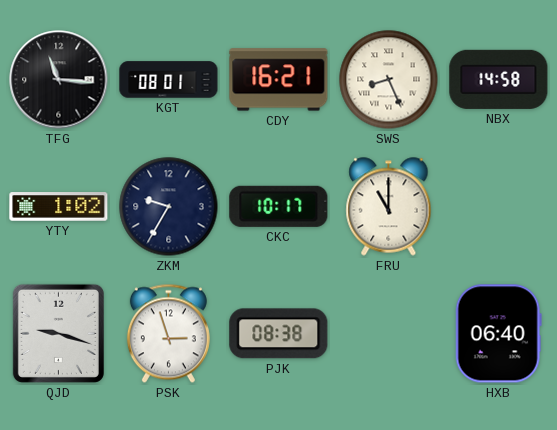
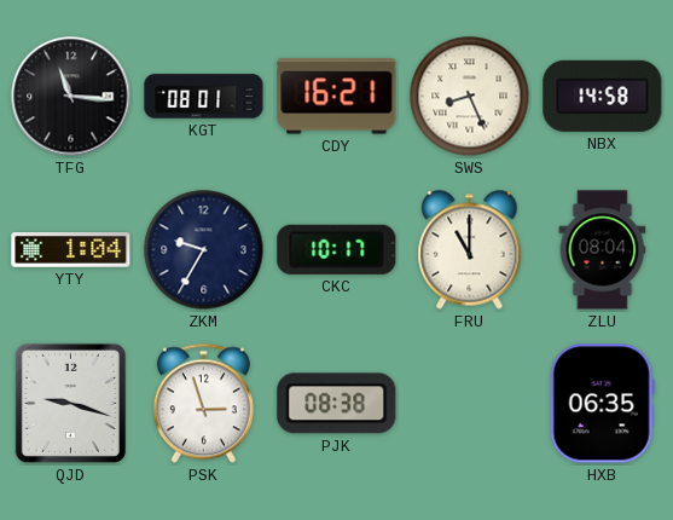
YTY: 1:02 -> 1:04
ZLU: none -> 08:04
HXB: 06:40 -> 06:35
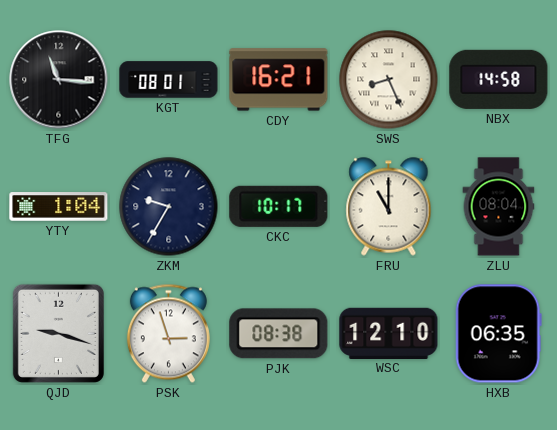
WSC: none -> 12:10
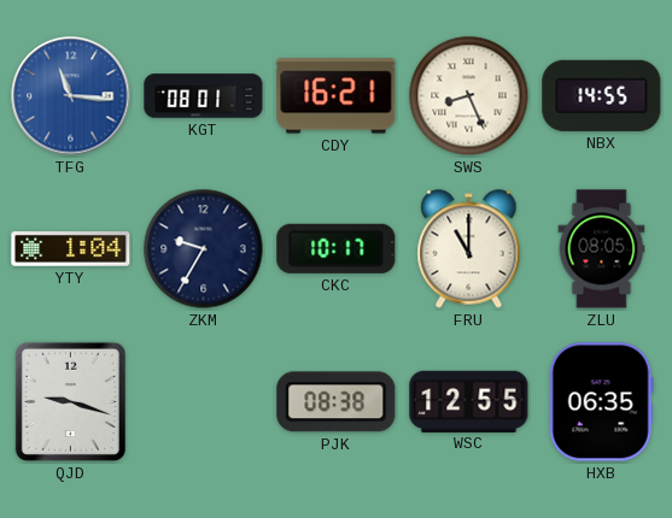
TFG dial: black -> blue
NBX: 14:58 -> 14:55
ZLU: 08:04 -> 08:05
PSK: 2:57 -> none
WSC: 12:10 -> 12:55
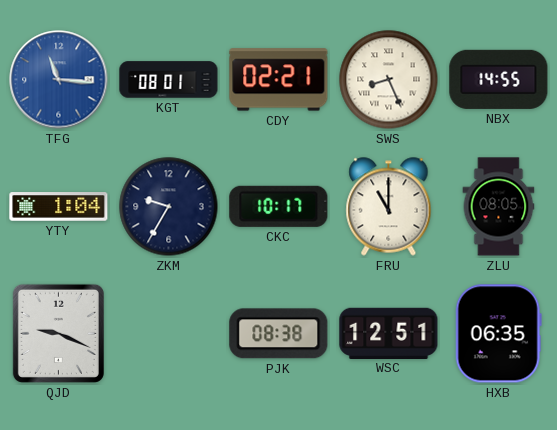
CDY: 16:21 -> 02:21
QJD: 9:18 -> 9:19
WSC: 12:55 -> 12:51
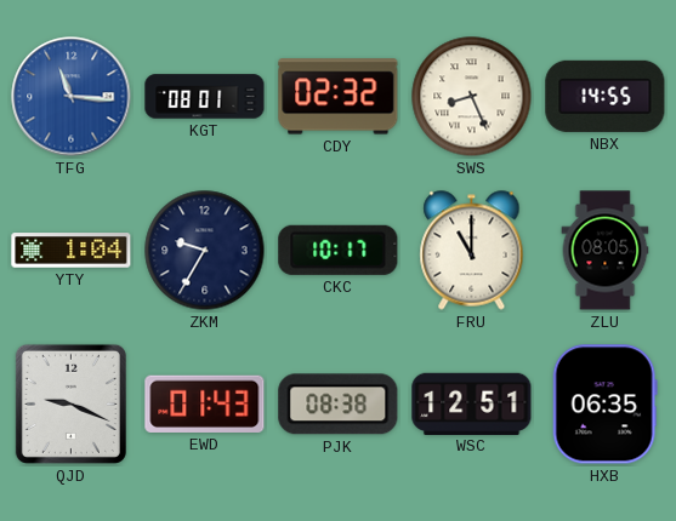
CDY: 02:21 -> 02:32
EWD: none -> 01:43
